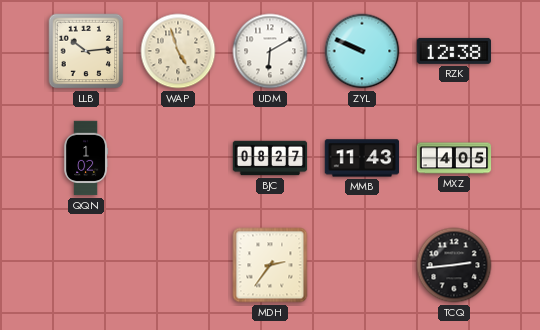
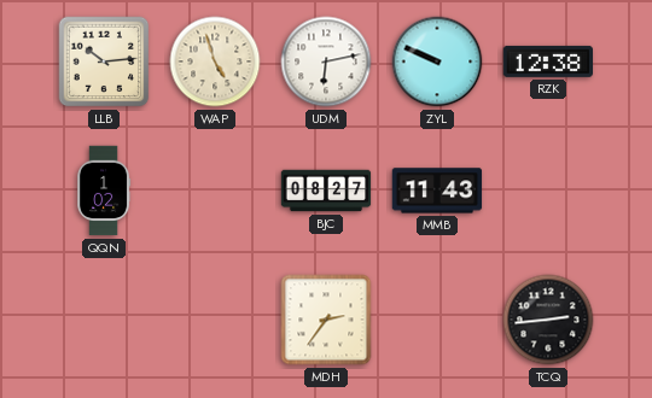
UDM: 6:10 -> 6:13
MXZ: 4:05 -> none
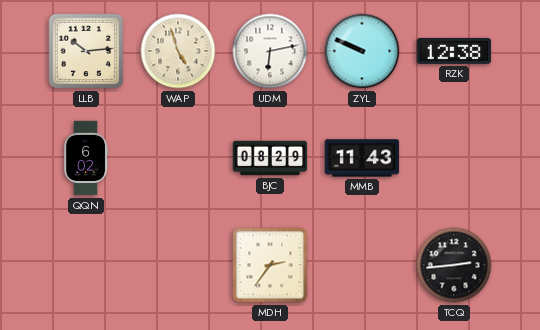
QQN: 1:02 -> 6:02
BJC: 08:27 -> 08:29
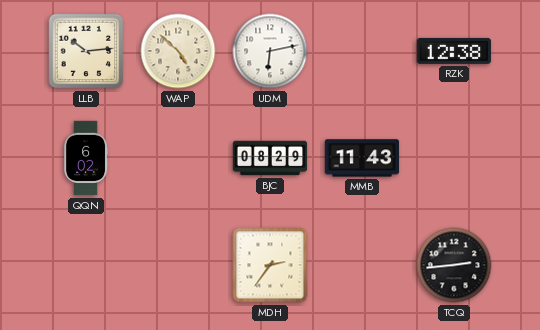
WAP: 4:57 -> 4:52
ZYL: 9:49 -> none
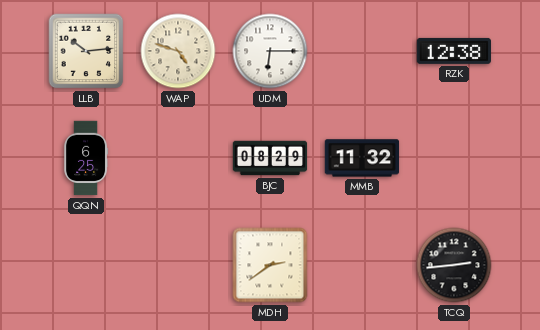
WAP: 4:52 -> 4:48
UDM: 6:13 -> 6:15
QQN: 6:02 -> 6:25
MMB: 11:43 -> 11:32
MDH: 2:36 -> 2:39
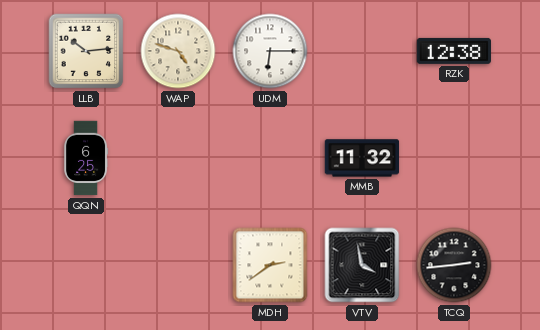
BJC: 08:29 -> none
VTV: none -> 3:58
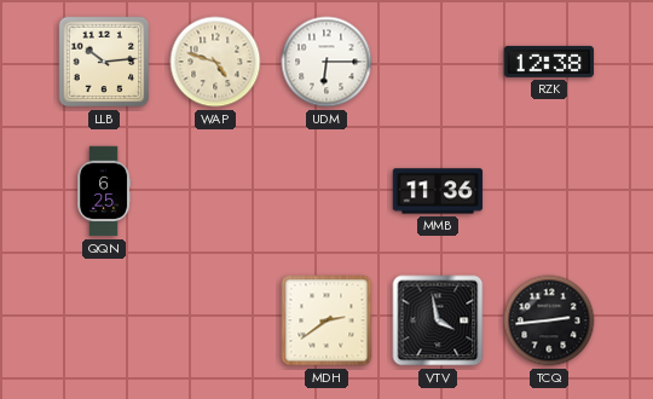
MMB: 11:32 -> 11:36
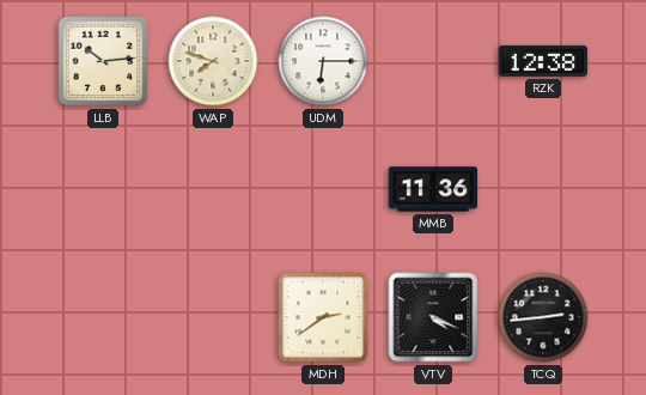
WAP: 4:48 -> 7:48
QQN: 6:25 -> none
VTV: 3:58 -> 4:19
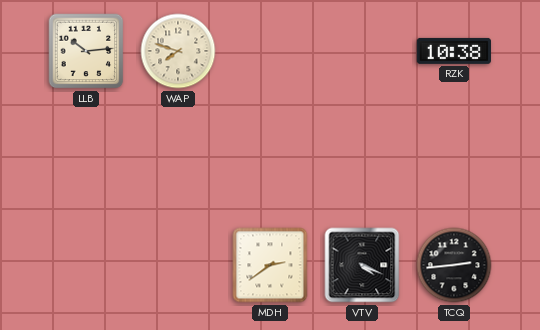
UDM: 6:15 -> none
RZK: 12:38 -> 10:38
MMB: 11:36 -> none
